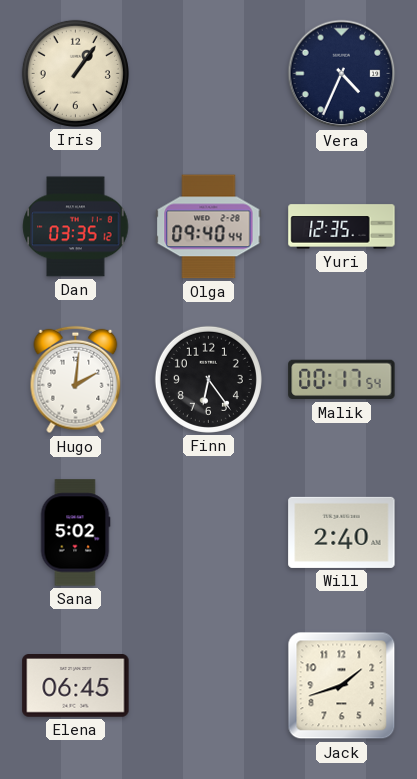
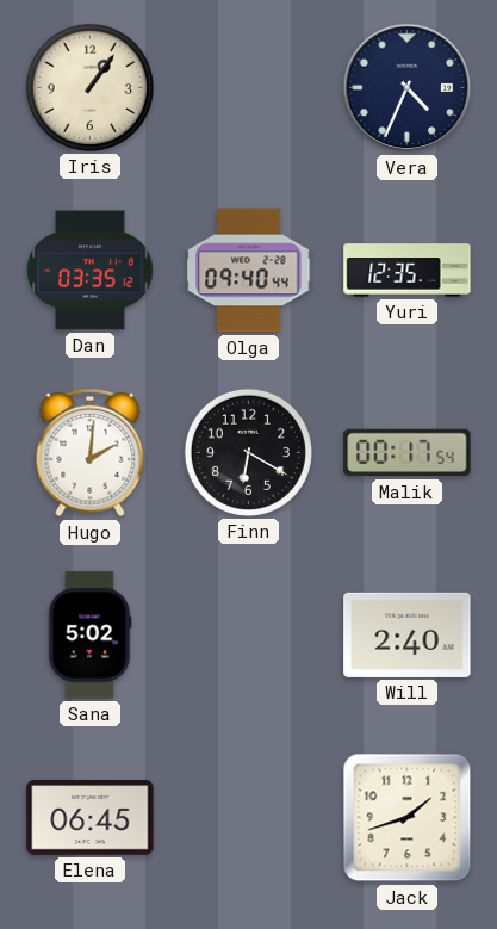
Finn: 6:24 -> 6:20
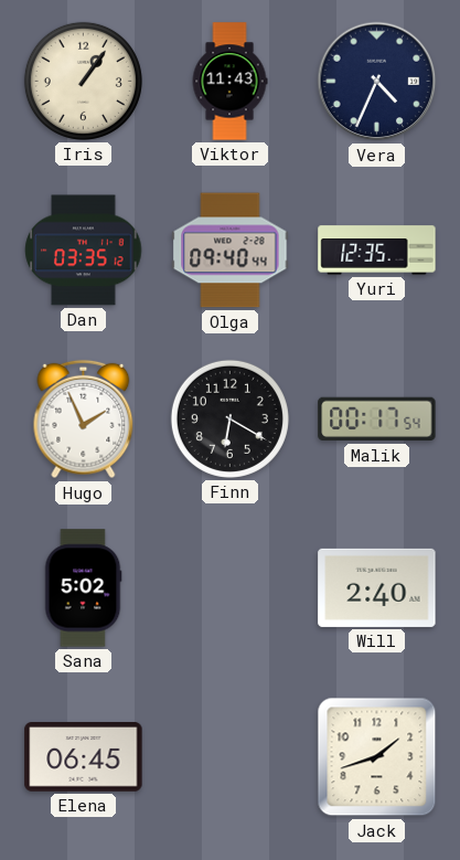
Viktor: none -> 11:43
Hugo: 2:01 -> 1:56
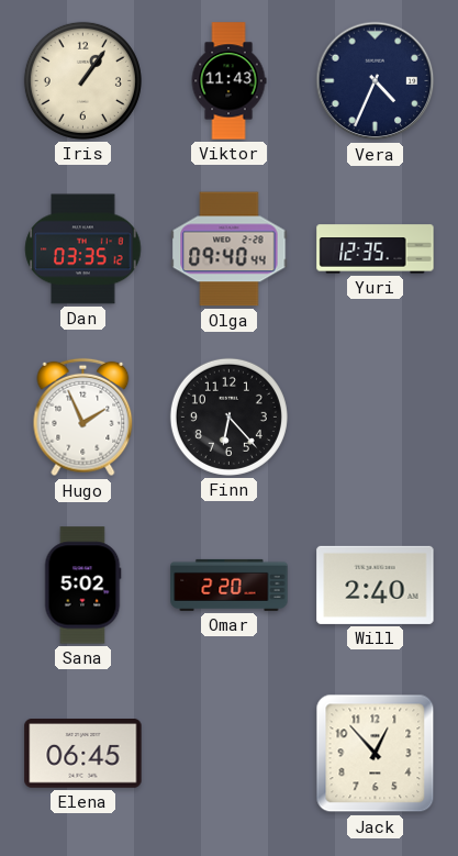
Finn: 6:20 -> 6:23
Malik: 00:17 -> none
Omar: none -> 2:20
Jack: 1:42 -> 12:53
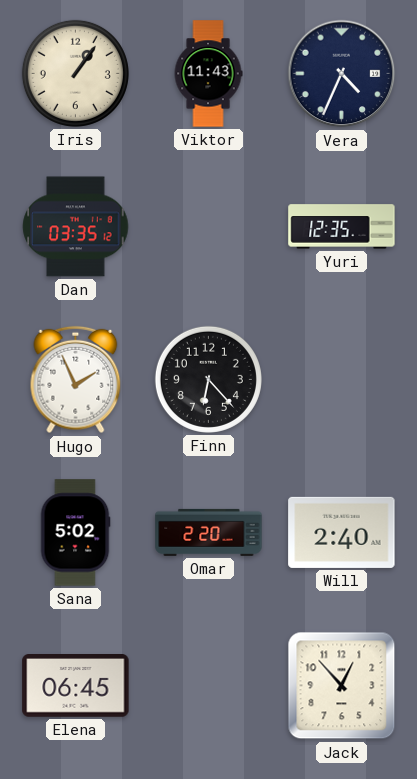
Olga: 09:40 -> none
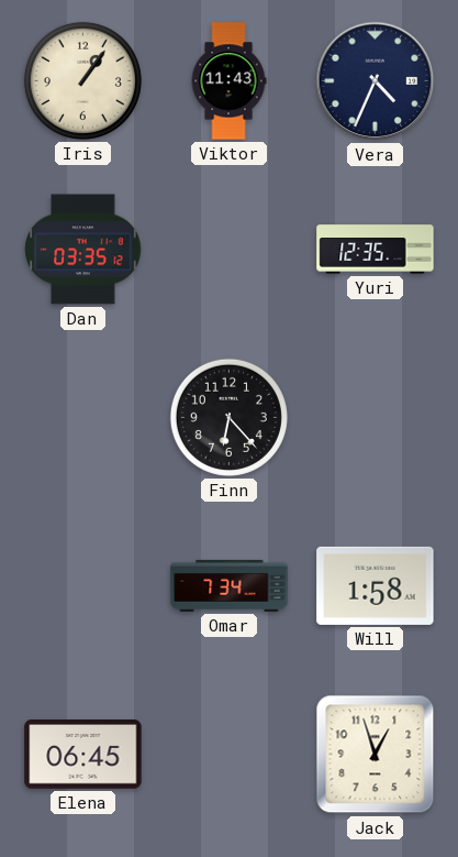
Hugo: 1:56 -> none
Sana: 5:02 -> none
Omar: 2:20 -> 7:34
Will: 2:40 -> 1:58
Jack: 12:53 -> 12:57
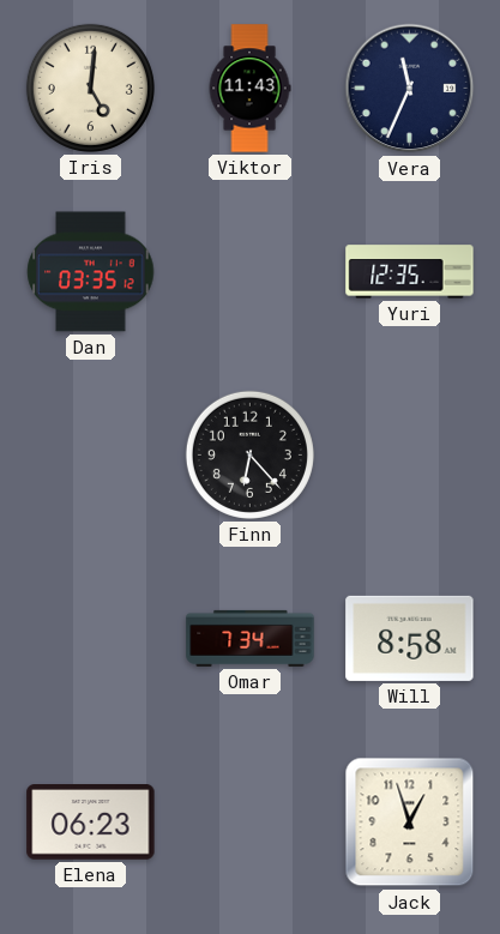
Iris: 1:06 -> 5:01
Vera: 4:34 -> 11:34
Will: 1:58 -> 8:58
Elena: 06:45 -> 06:23
